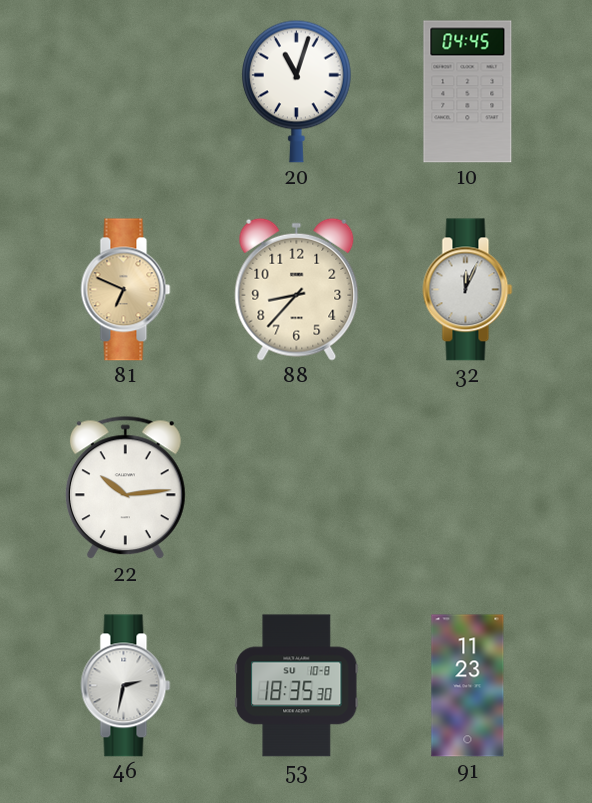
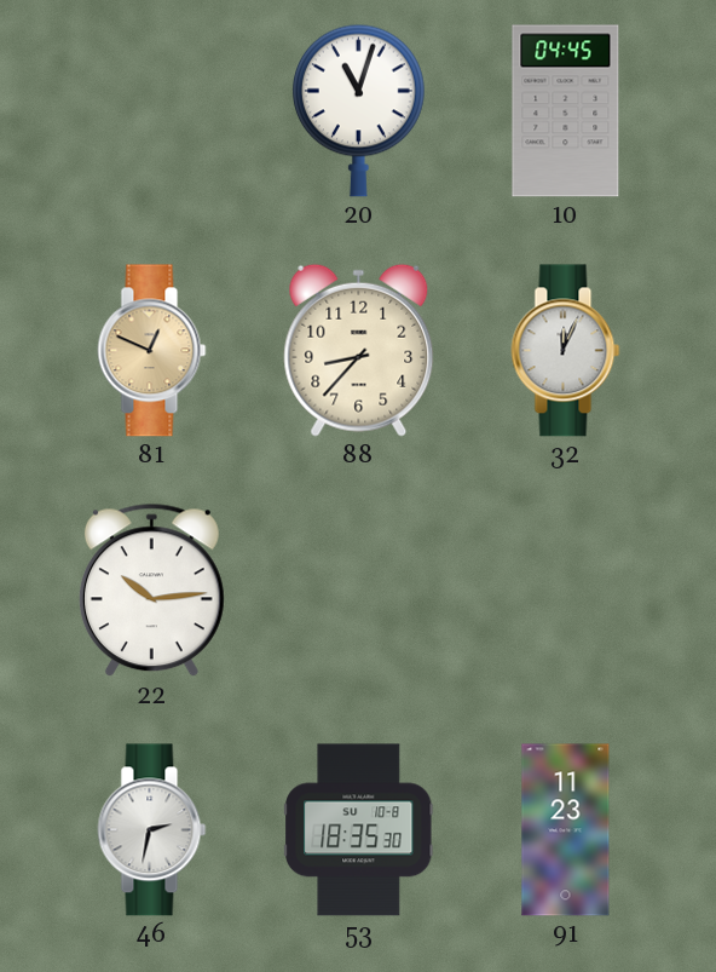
81: 6:49 -> 12:49
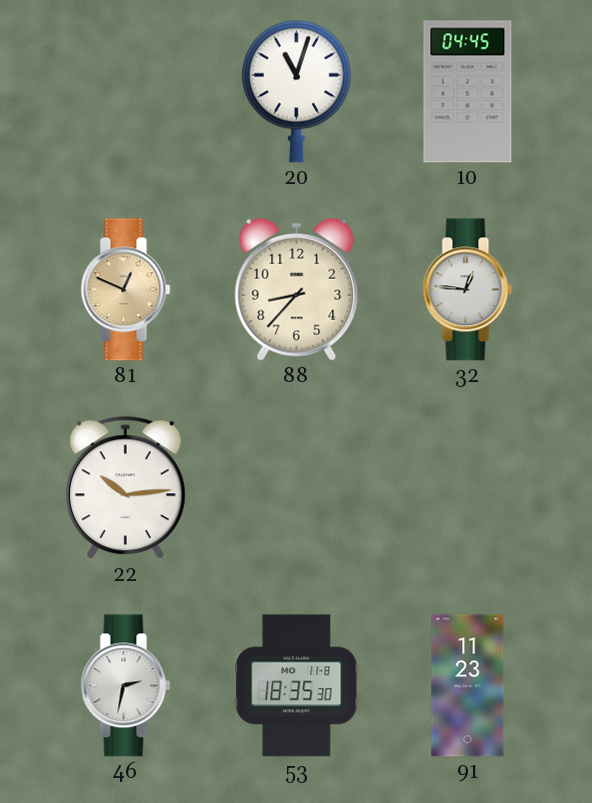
32: 12:04 -> 12:46
53 date: SU 10-8 -> MO 11-8
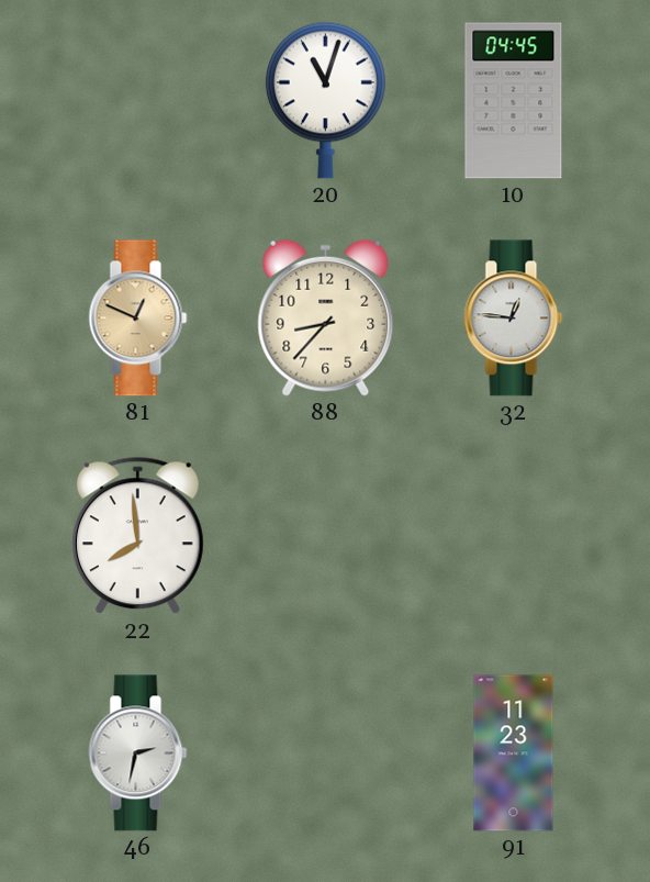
22: 10:14 -> 7:59
53: 18:35 -> none
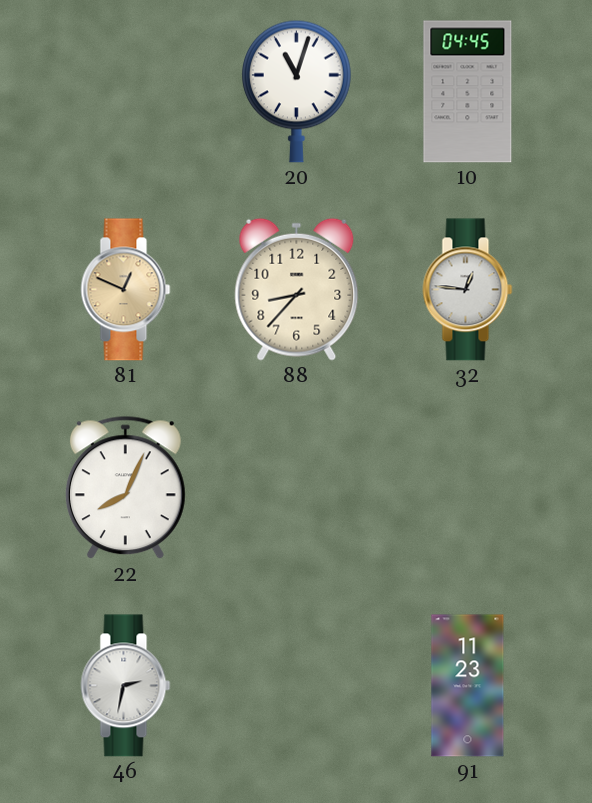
22: 7:59 -> 8:04
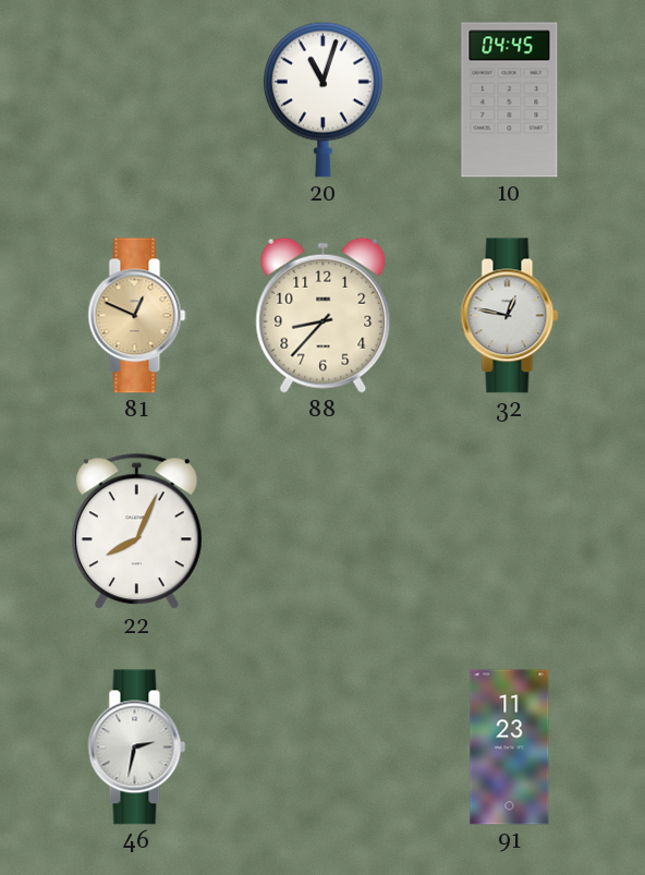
32: 12:46 -> 12:47
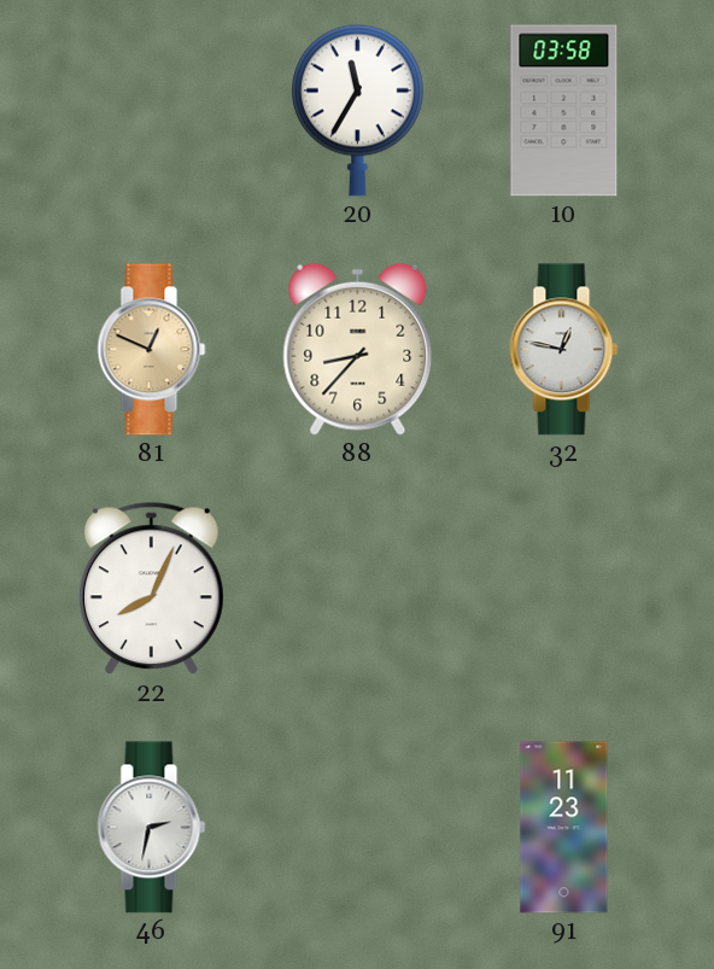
20: 11:03 -> 11:35
10: 04:45 -> 03:58
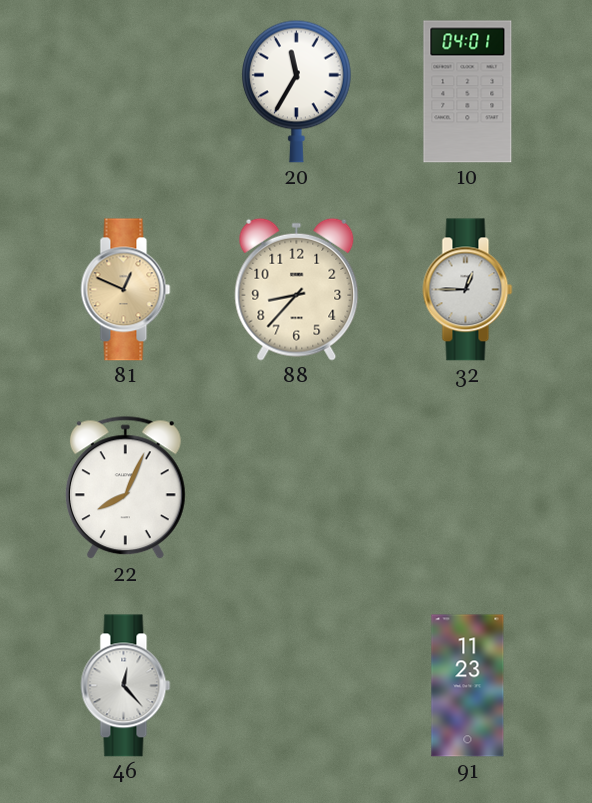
10: 03:58 -> 04:01
32: 12:47 -> 12:45
46: 2:32 -> 12:23
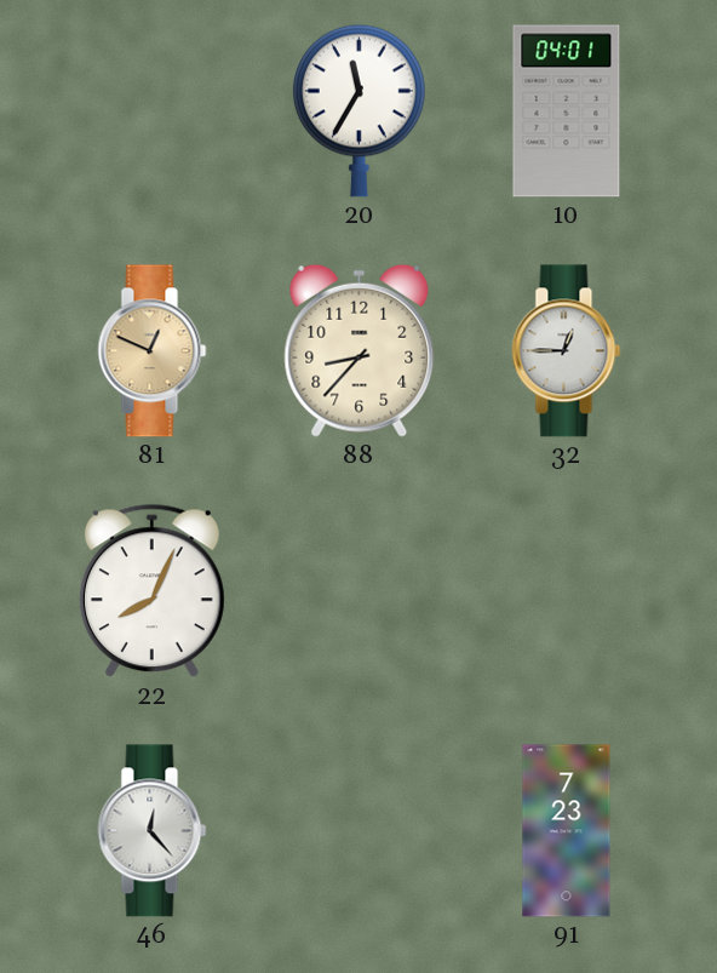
91: 11:23 -> 7:23
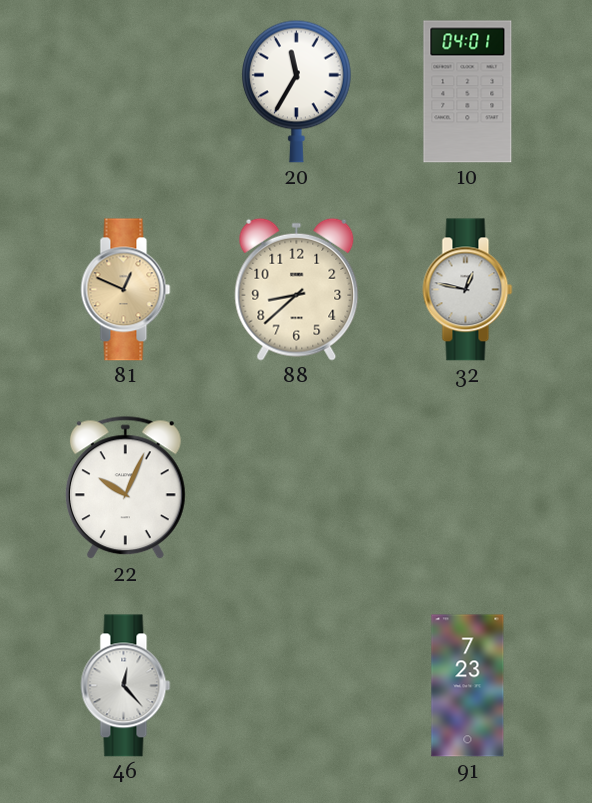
88: 8:37 -> 8:38
32: 12:45 -> 12:47
22: 8:04 -> 10:04
